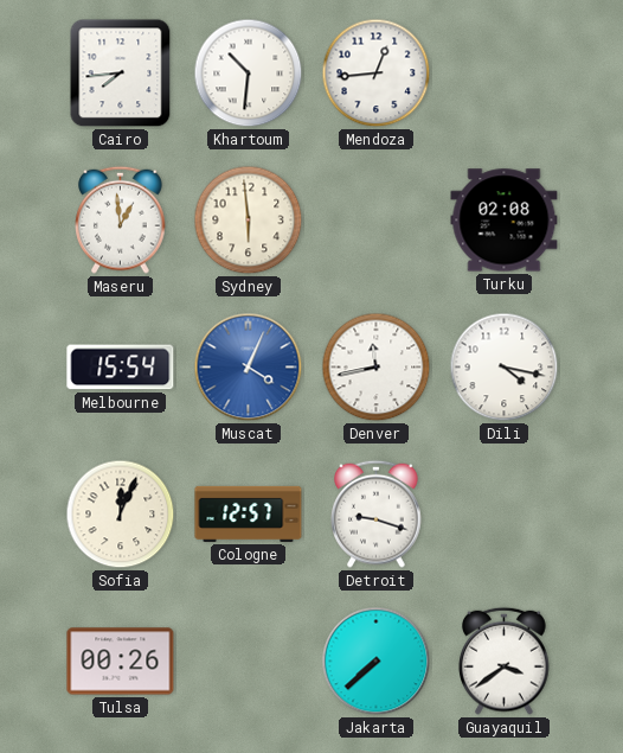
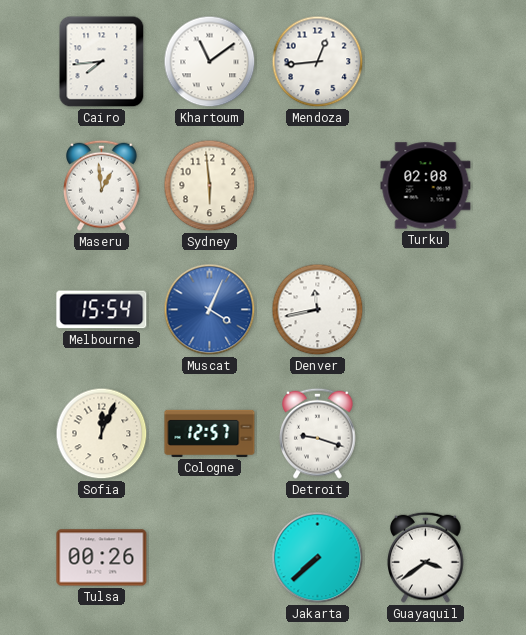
Khartoum: 10:31 -> 11:09
Dili: 4:17 -> none
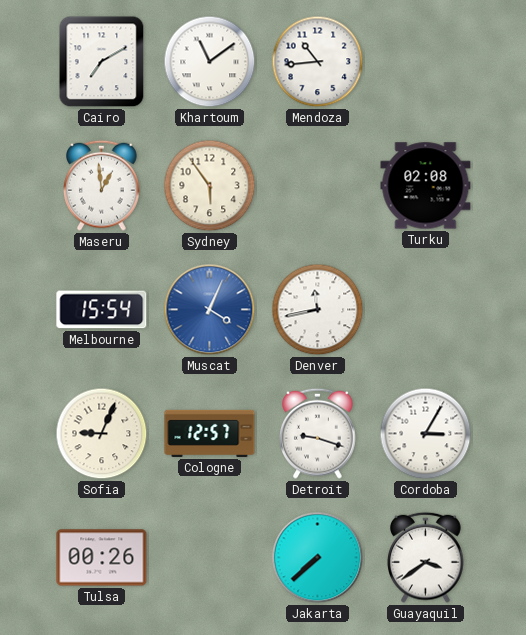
Cairo: 7:44 -> 7:10
Mendoza: 12:44 -> 10:44
Sydney: 5:59 -> 5:54
Sofia: 12:04 -> 9:04
Cordoba: none -> 3:05
